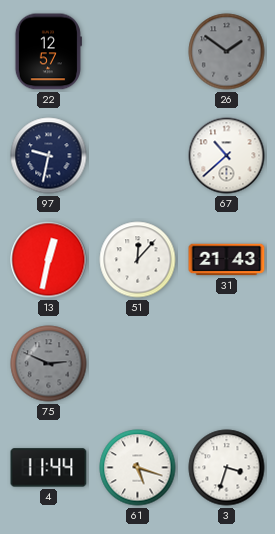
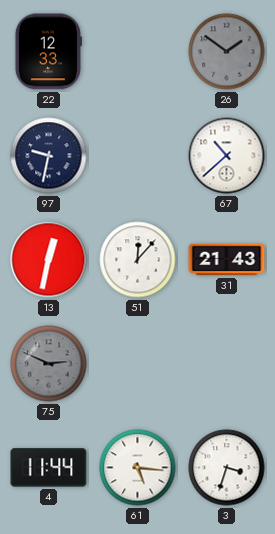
22: 12:57 -> 12:33
61: 5:18 -> 5:16
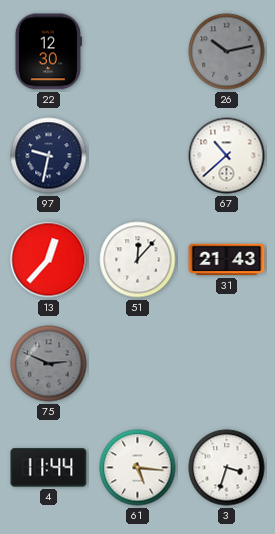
22: 12:33 -> 12:30
26: 1:51 -> 10:13
13: 12:32 -> 12:37
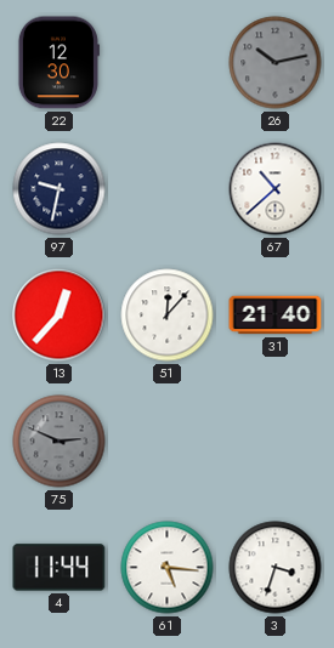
31: 21:43 -> 21:40
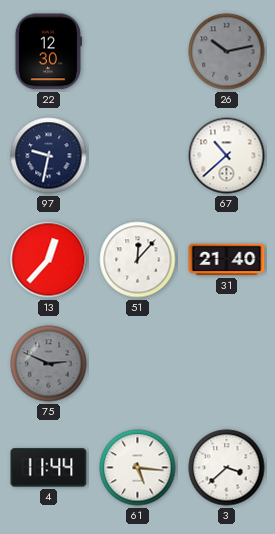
3: 3:33 -> 3:38
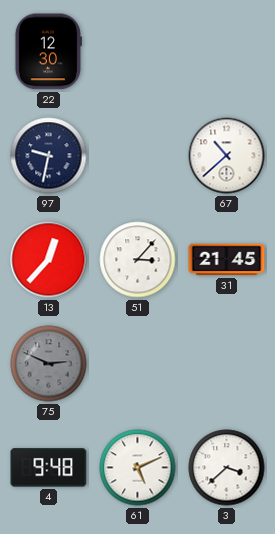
26: 10:13 -> none
51: 12:07 -> 3:07
31: 21:40 -> 21:45
4: 11:44 -> 9:48
61: 5:16 -> 5:11
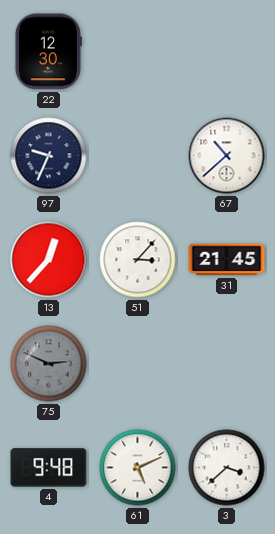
97: 9:32 -> 9:34
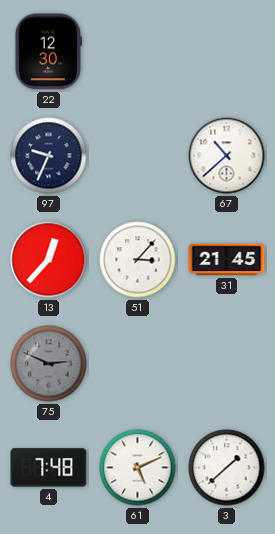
4: 9:48 -> 7:48
3: 3:38 -> 1:38
